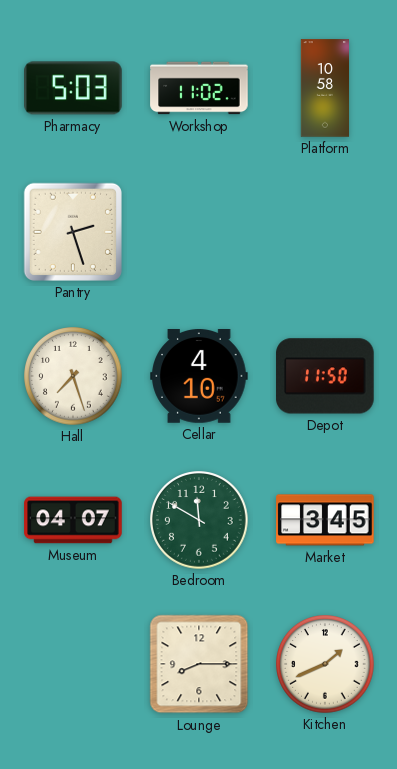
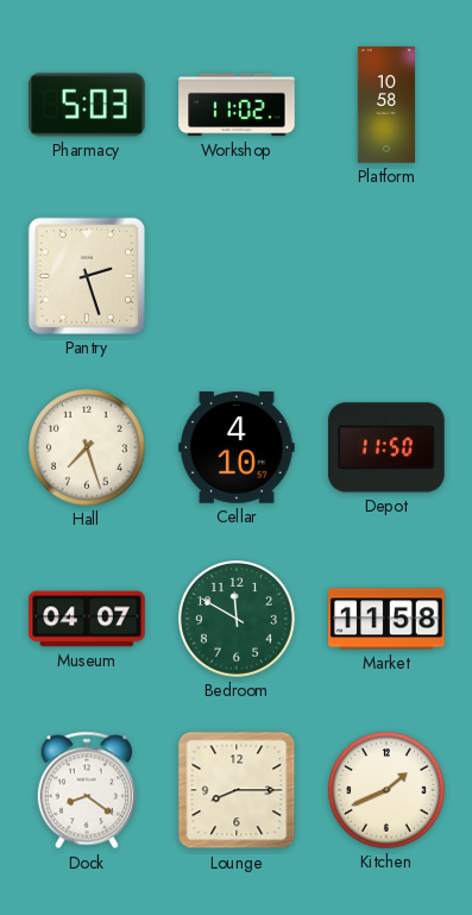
Market: 3:45 -> 11:58
Dock: none -> 8:21
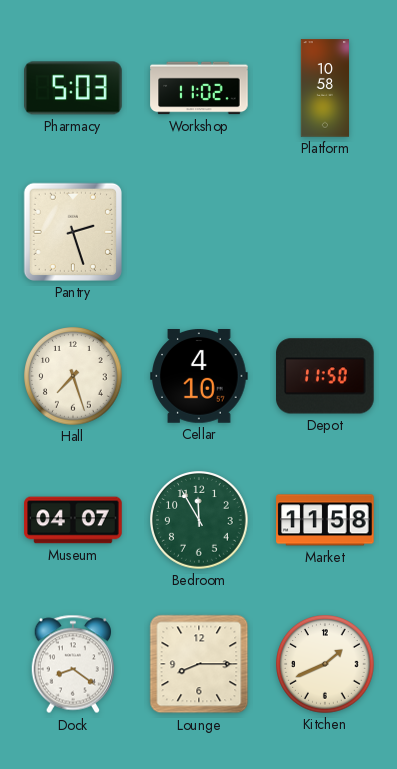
Bedroom: 11:50 -> 11:55
